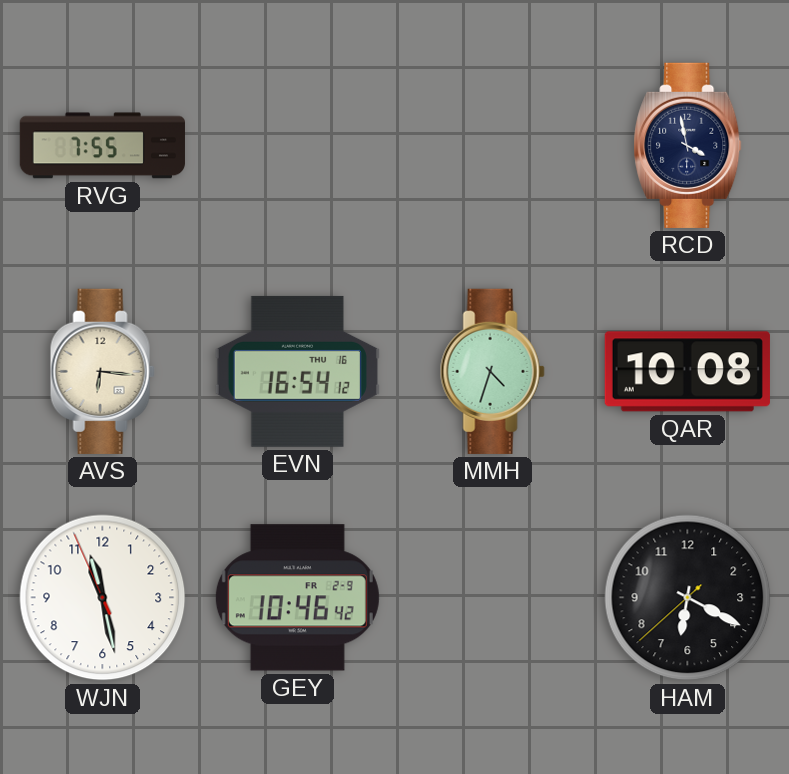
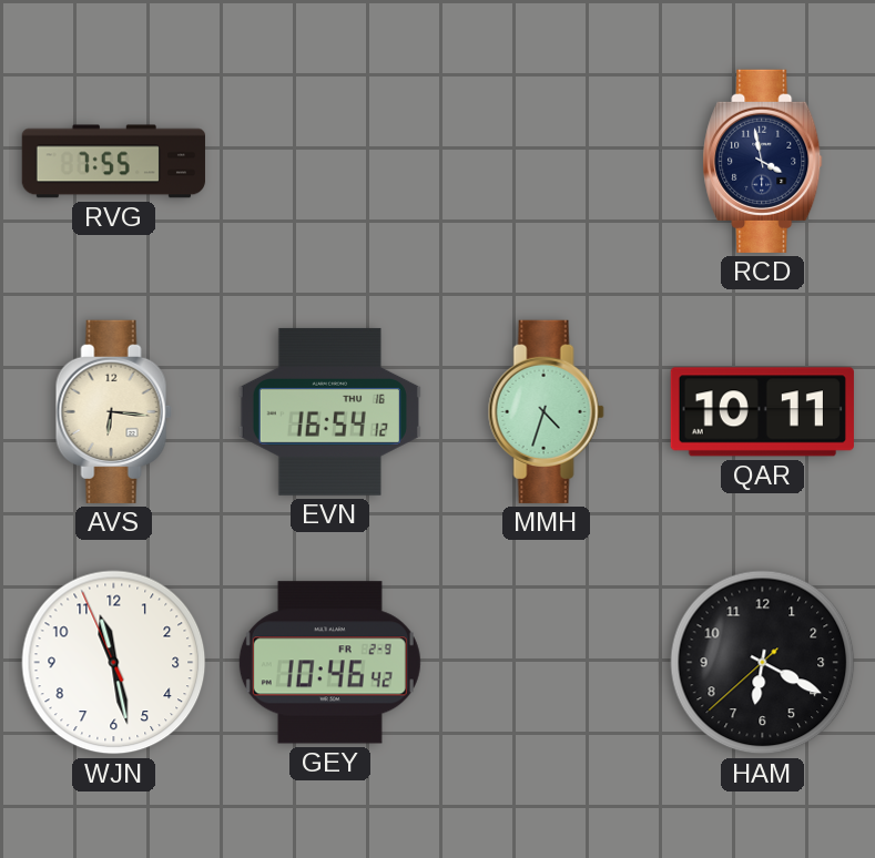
QAR: 10:08 -> 10:11
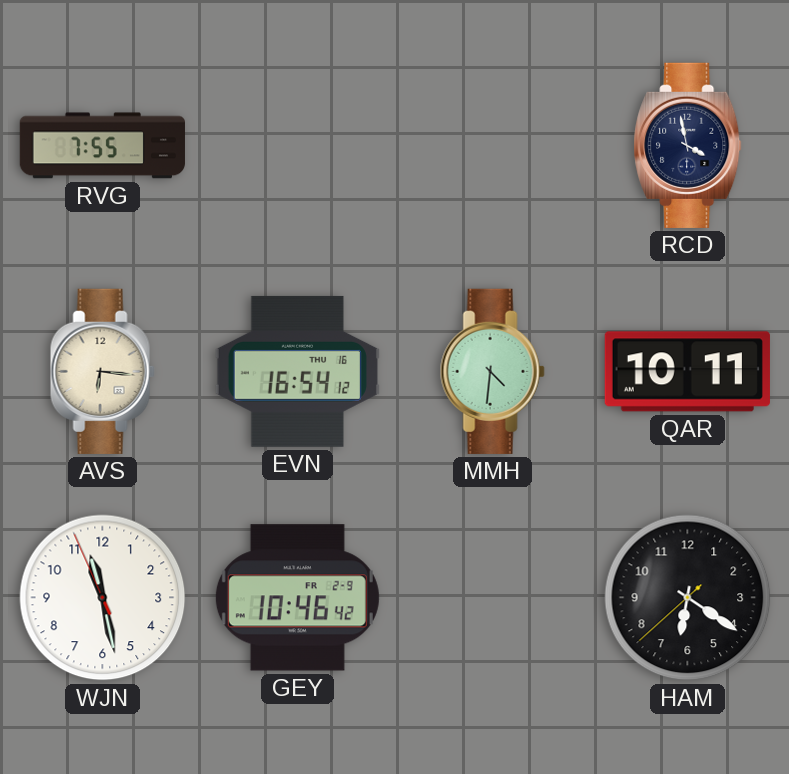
MMH: 4:33 -> 4:31
HAM: 6:19 -> 6:20
